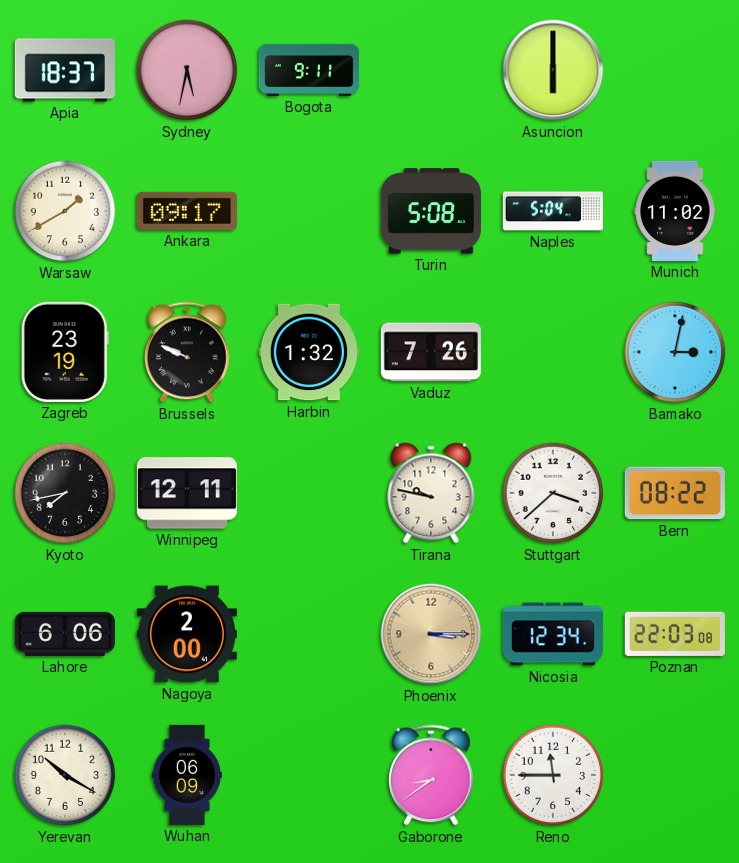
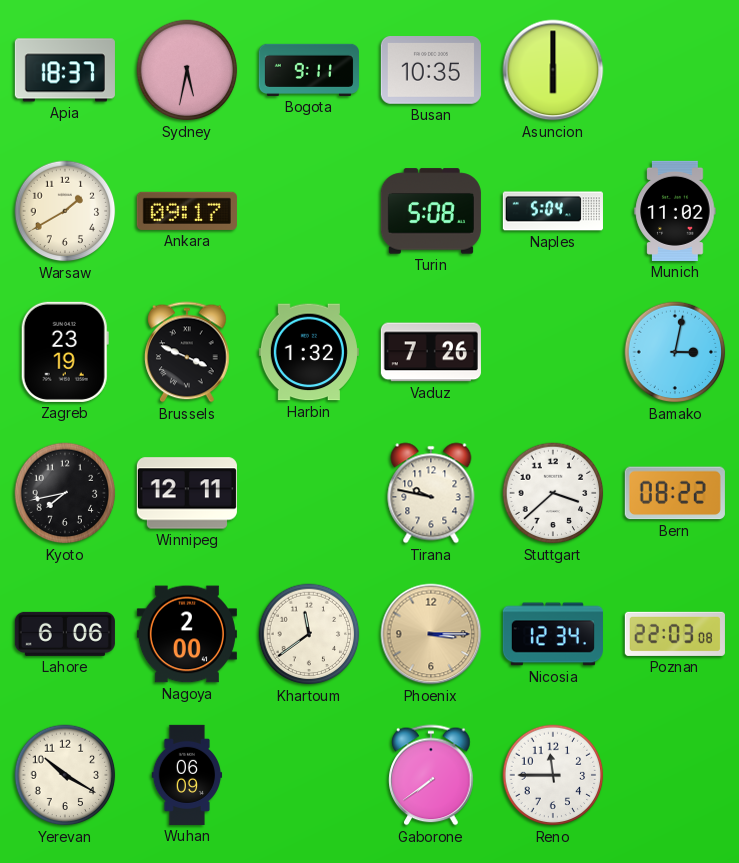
Busan: none -> 10:35
Brussels: 9:49 -> 3:49
Khartoum: none -> 11:39
Gaborone: 8:39 -> 7:39
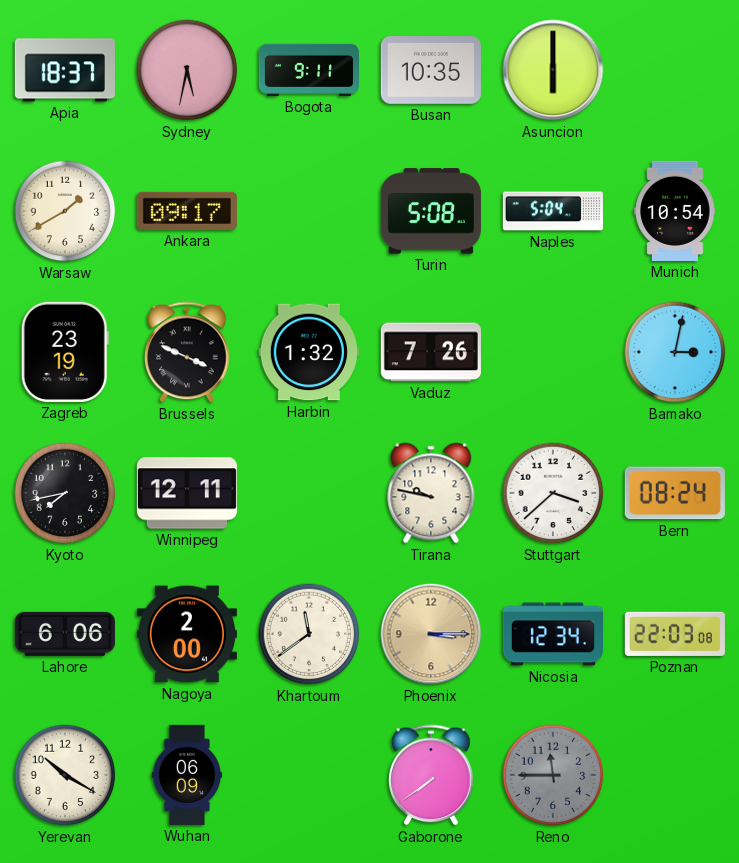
Munich: 11:02 -> 10:54
Bern: 08:22 -> 08:24
Reno dial: white -> grey
